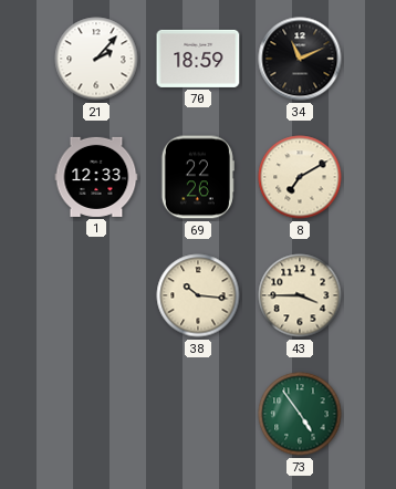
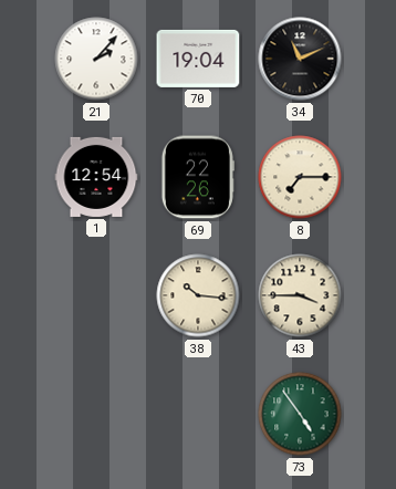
70: 18:59 -> 19:04
1: 12:33 -> 12:54
8: 7:10 -> 7:15
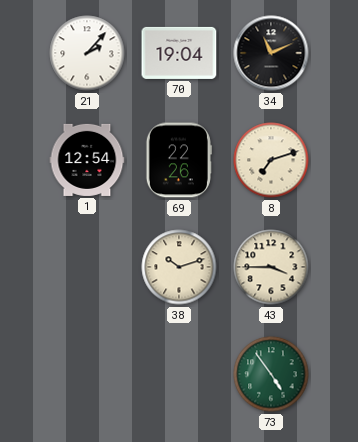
8: 7:15 -> 7:12
38: 10:16 -> 10:12
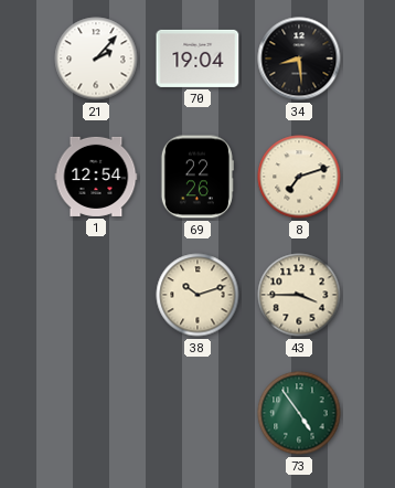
34: 11:11 -> 8:29
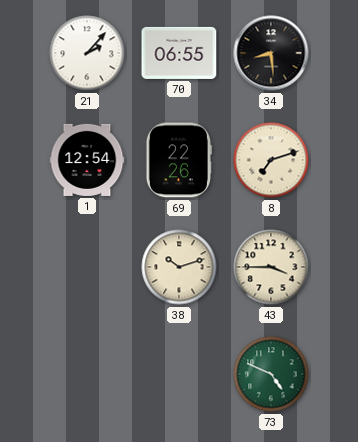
70: 19:04 -> 06:55
73: 4:54 -> 4:49
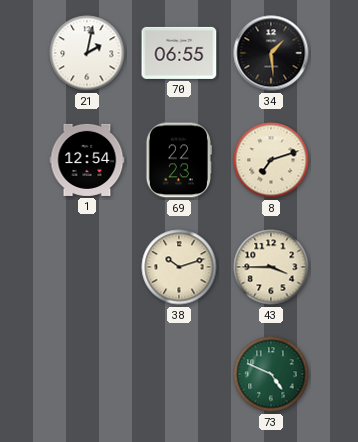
21: 2:07 -> 2:02
34: 8:29 -> 1:29
69: 22:26 -> 22:23
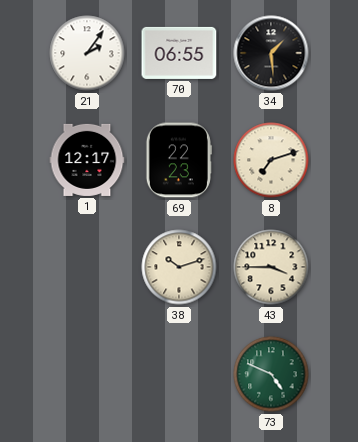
21: 2:02 -> 2:06
1: 12:54 -> 12:17
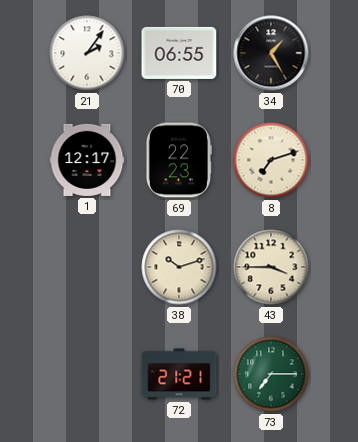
34: 1:29 -> 1:25
72: none -> 21:21
73: 4:49 -> 7:15
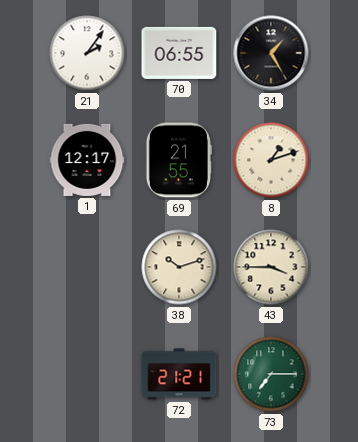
69: 22:23 -> 21:55
8: 7:12 -> 1:12
